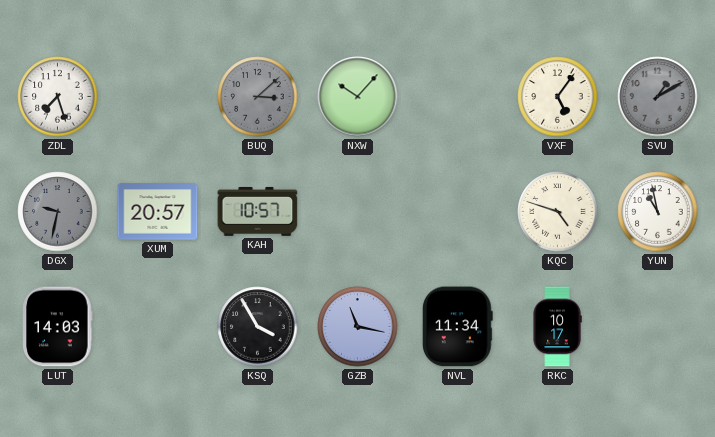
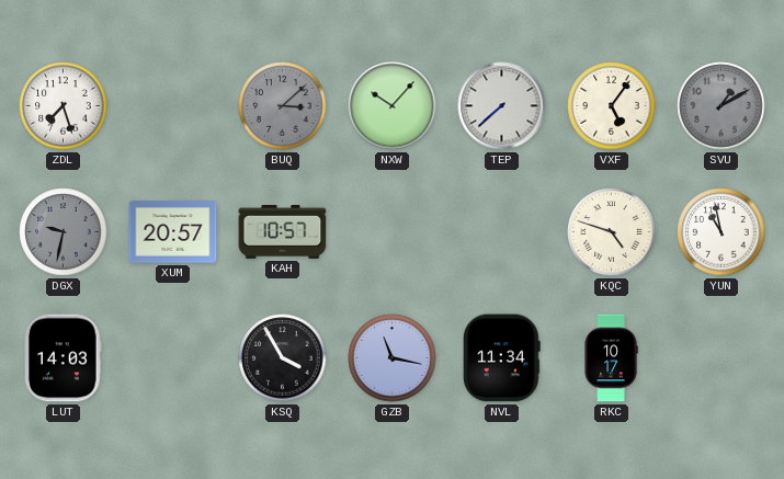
TEP: none -> 7:38
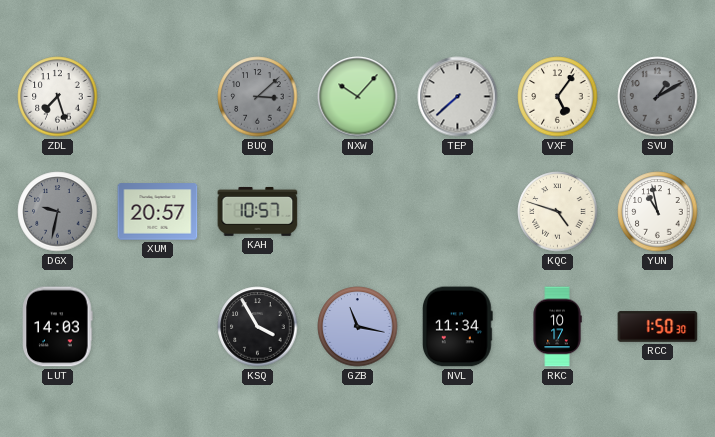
RCC: none -> 1:50
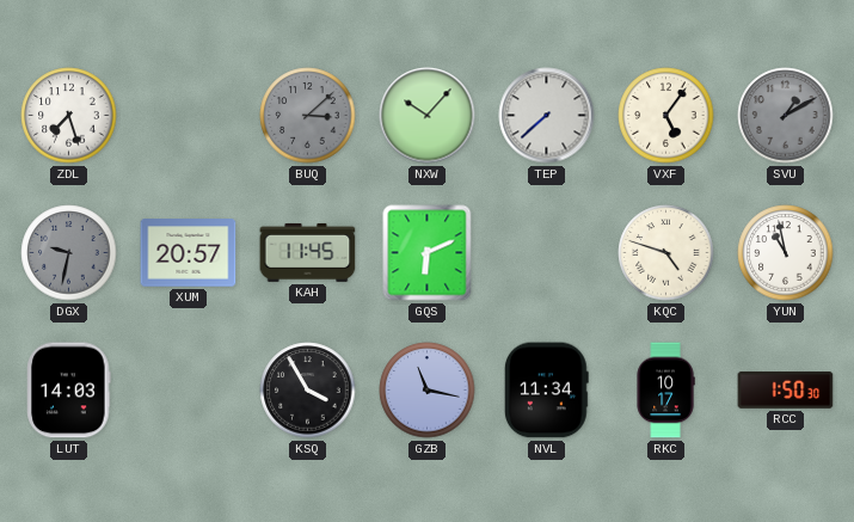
KAH: 10:57 -> 11:45
GQS: none -> 6:11
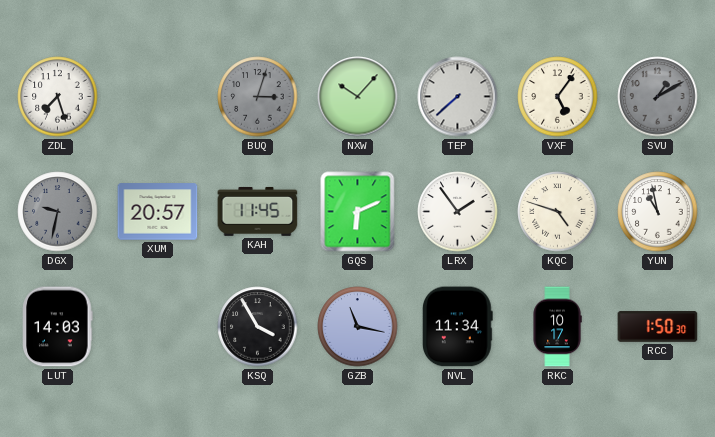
BUQ: 3:08 -> 3:03
LRX: none -> 1:54
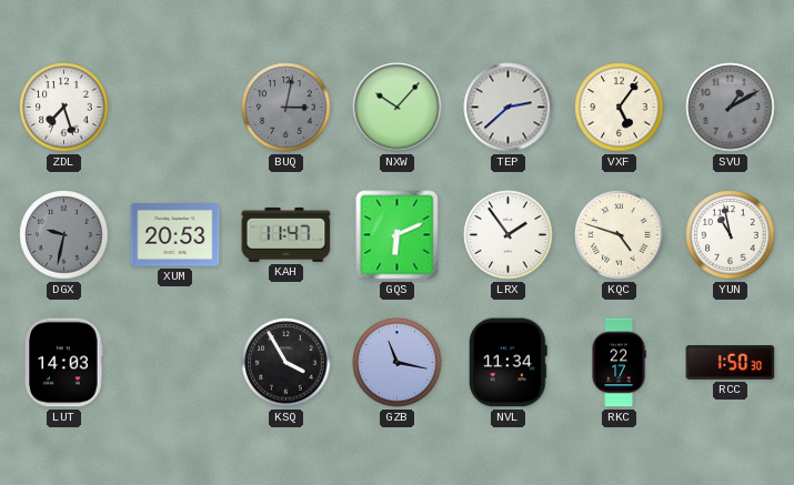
BUQ: 3:03 -> 3:02
TEP: 7:38 -> 2:38
XUM: 20:57 -> 20:53
KAH: 11:45 -> 11:47
RKC: 10:17 -> 22:17
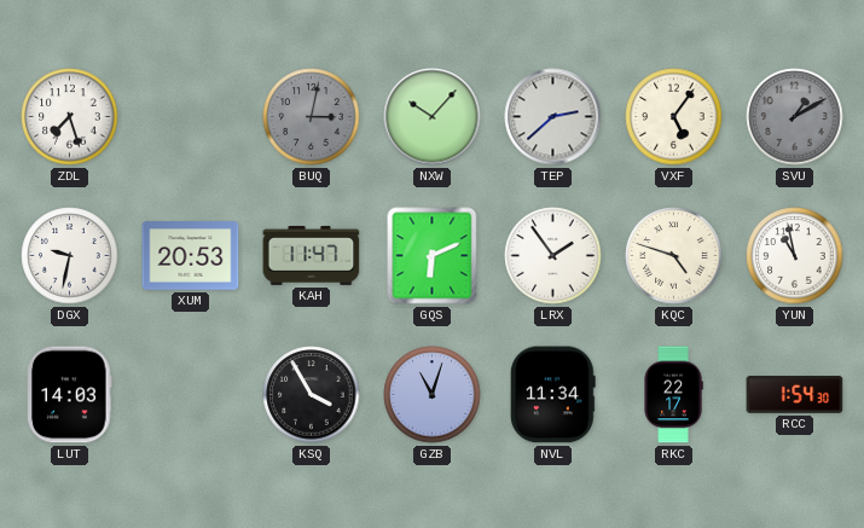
DGX dial: grey -> white
GZB: 11:17 -> 11:03
RCC: 1:50 -> 1:54
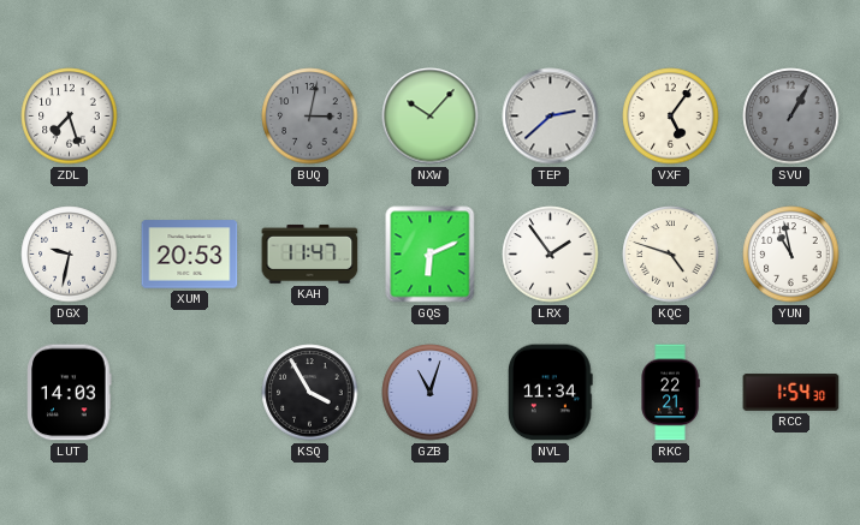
SVU: 1:10 -> 1:05
RKC: 22:17 -> 22:21
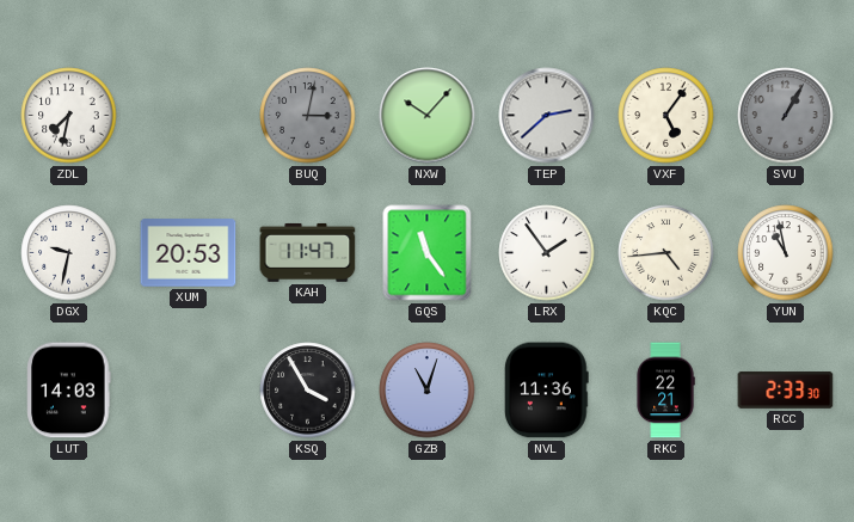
ZDL: 7:27 -> 7:32
GQS: 6:11 -> 11:24
KQC: 4:48 -> 4:44
NVL: 11:34 -> 11:36
RCC: 1:54 -> 2:33
